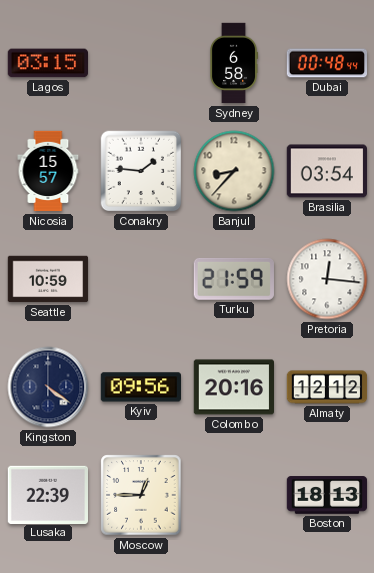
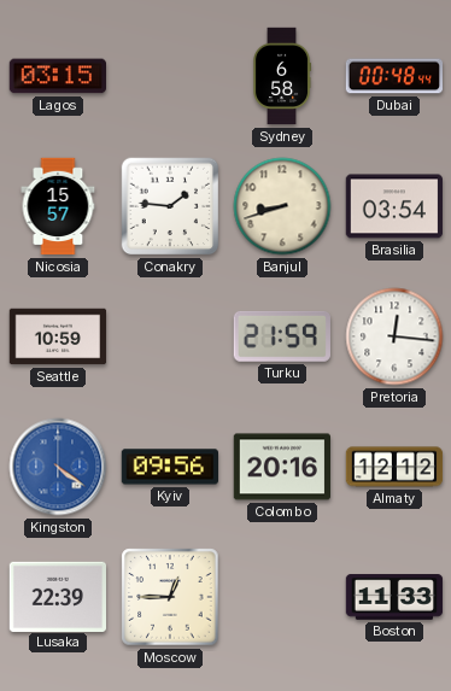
Banjul: 8:37 -> 8:42
Kingston dial: navy -> blue
Boston: 18:13 -> 11:33
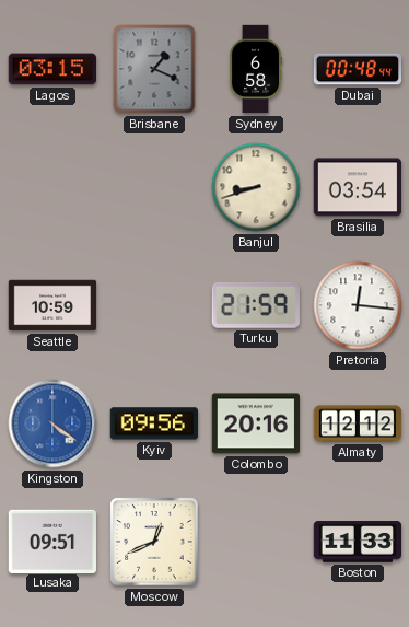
Brisbane: none -> 1:19
Nicosia: 15:57 -> none
Conakry: 1:46 -> none
Lusaka: 22:39 -> 09:51
Moscow: 12:45 -> 12:41
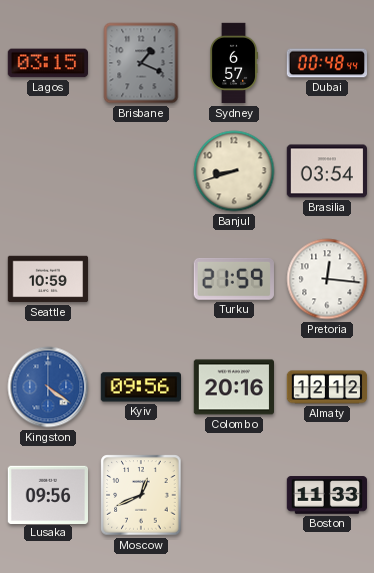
Sydney: 6:58 -> 6:57
Lusaka: 09:51 -> 09:56
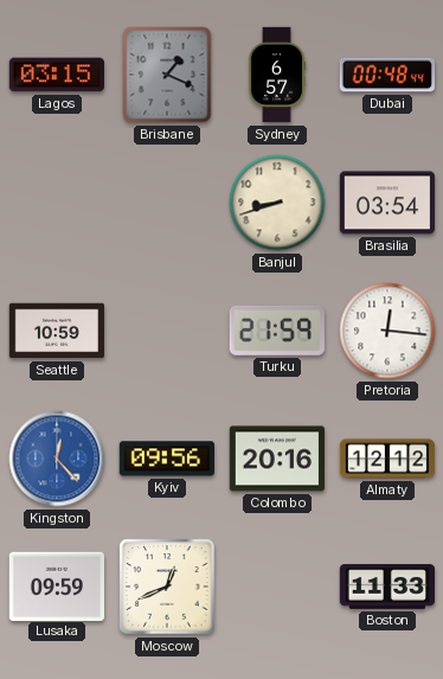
Kingston: 4:21 -> 12:23
Lusaka: 09:56 -> 09:59
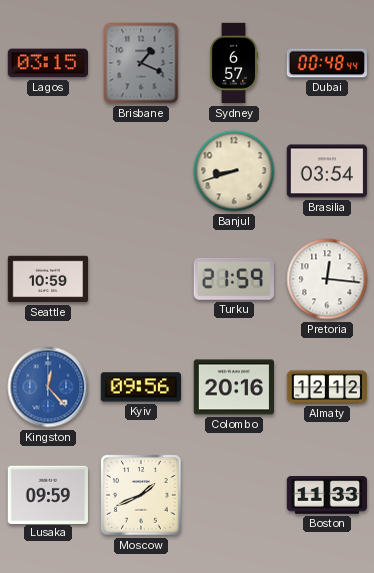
Moscow: 12:41 -> 1:41
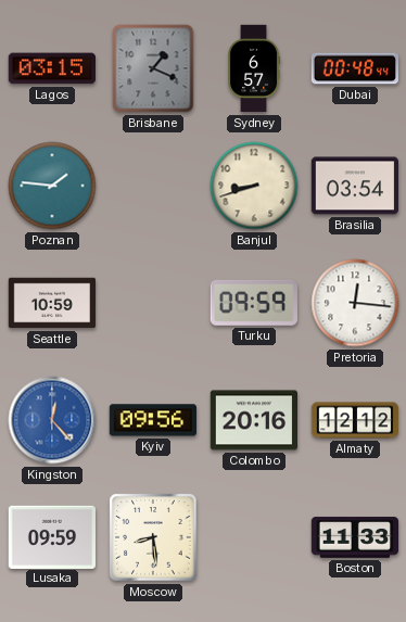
Poznan: none -> 1:46
Turku: 21:59 -> 09:59
Moscow: 1:41 -> 8:29
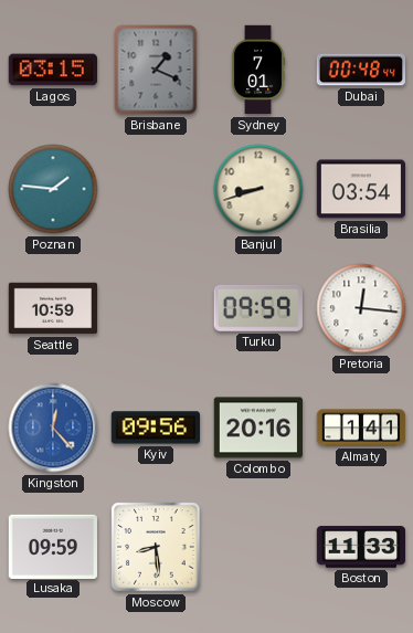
Sydney: 6:57 -> 7:01
Almaty: 12:12 -> 1:41
